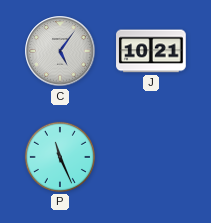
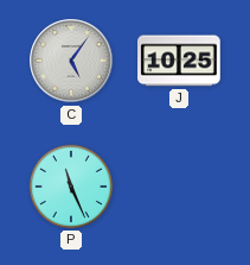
J: 10:21 -> 10:25
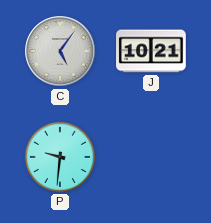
J: 10:25 -> 10:21
P: 11:26 -> 9:31
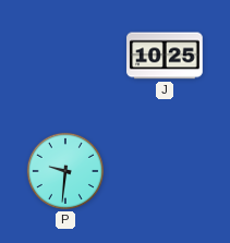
C: 5:06 -> none
J: 10:21 -> 10:25
